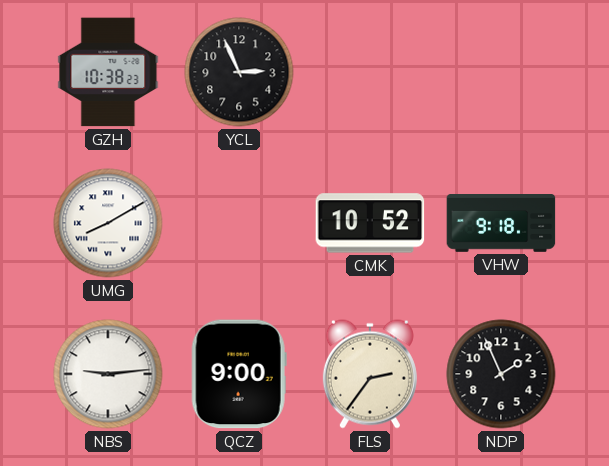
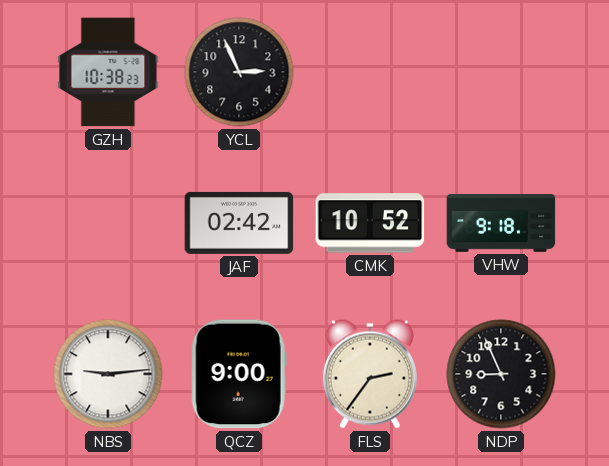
UMG: 8:10 -> none
JAF: none -> 02:42
NDP: 1:56 -> 8:56
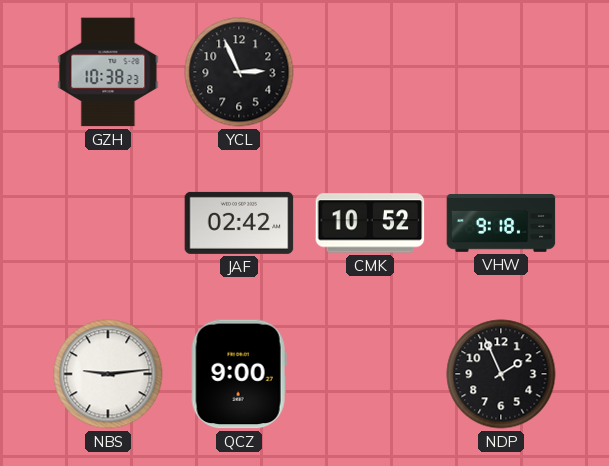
FLS: 2:36 -> none
NDP: 8:56 -> 1:56
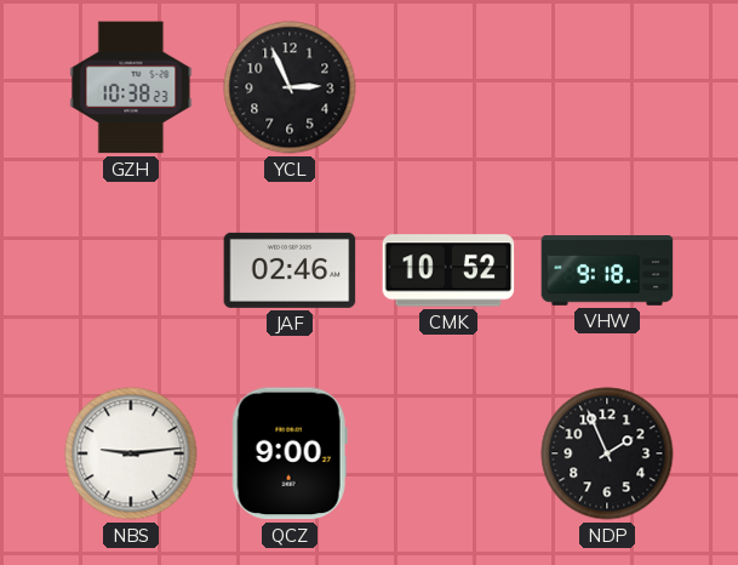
JAF: 02:42 -> 02:46
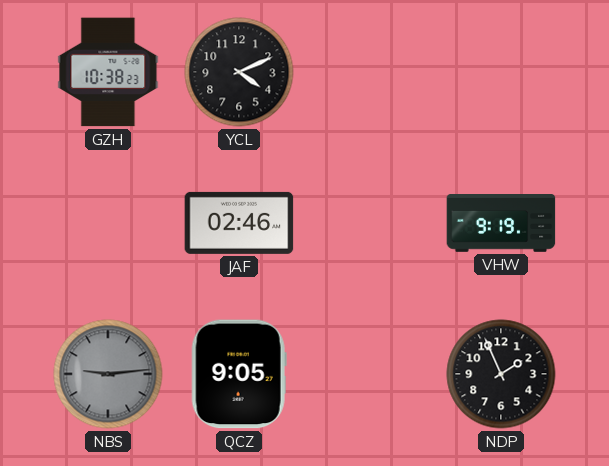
YCL: 2:56 -> 4:11
CMK: 10:52 -> none
VHW: 9:18 -> 9:19
NBS dial: white -> grey
QCZ: 9:00 -> 9:05
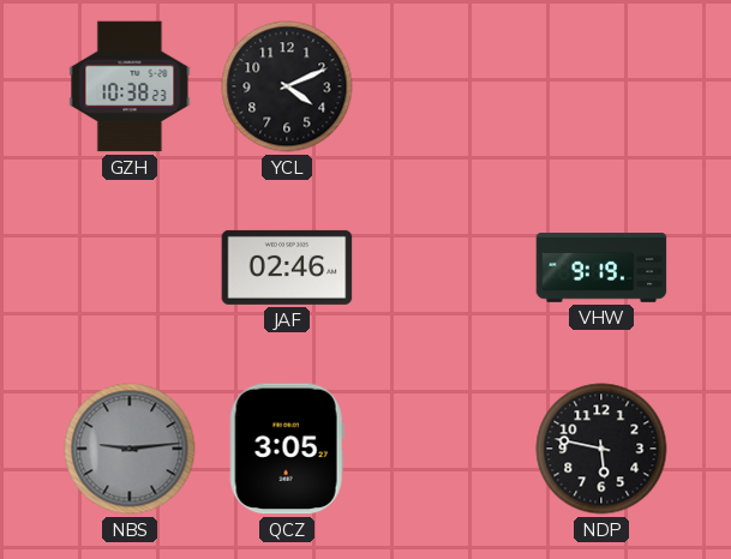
QCZ: 9:05 -> 3:05
NDP: 1:56 -> 5:47
